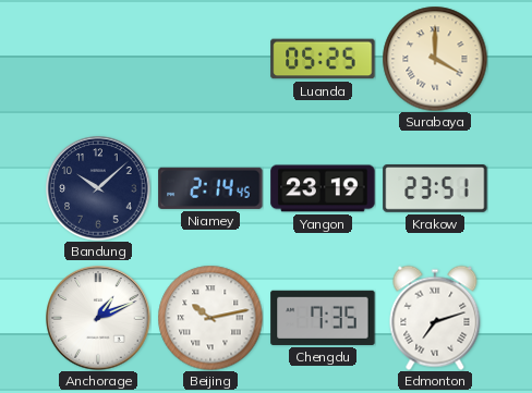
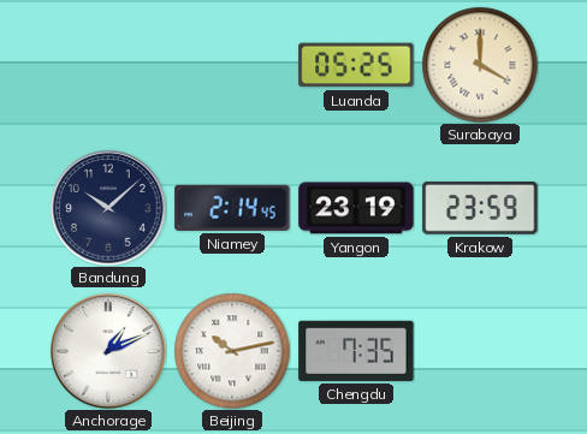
Krakow: 23:51 -> 23:59
Edmonton: 7:12 -> none
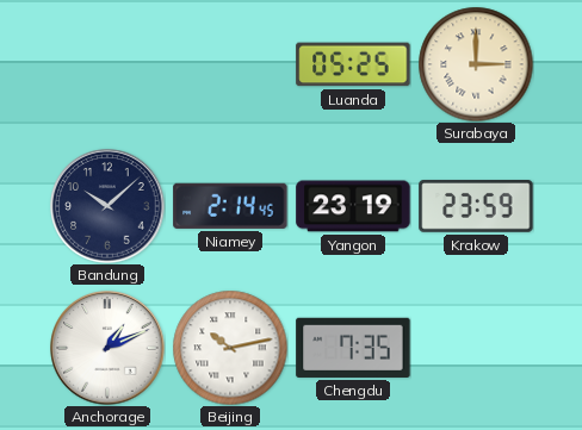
Surabaya: 4:00 -> 3:00
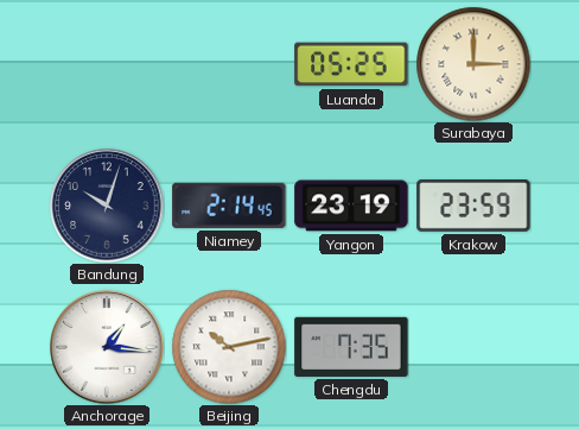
Bandung: 10:08 -> 10:03
Anchorage: 1:11 -> 1:16
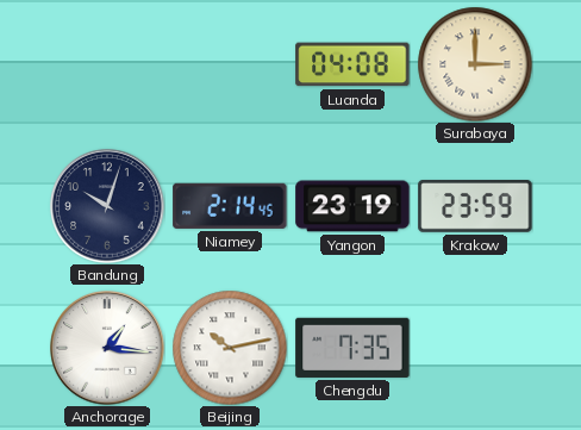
Luanda: 05:25 -> 04:08
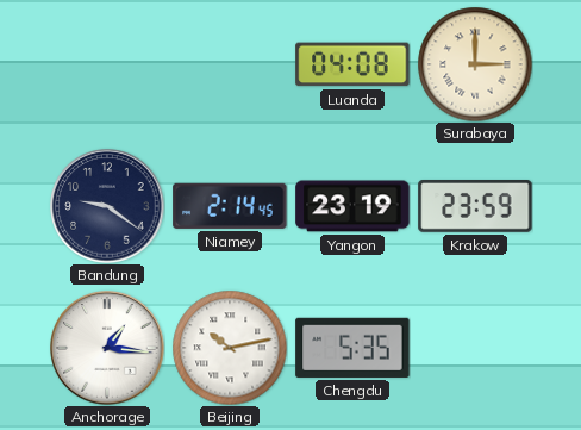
Bandung: 10:03 -> 9:21
Chengdu: 7:35 -> 5:35
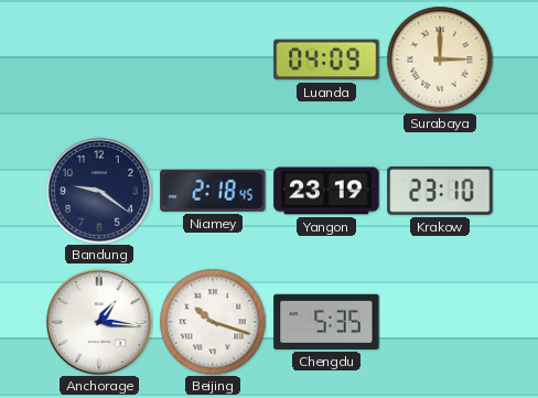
Luanda: 04:08 -> 04:09
Niamey: 2:14 -> 2:18
Krakow: 23:59 -> 23:10
Beijing: 10:13 -> 10:18
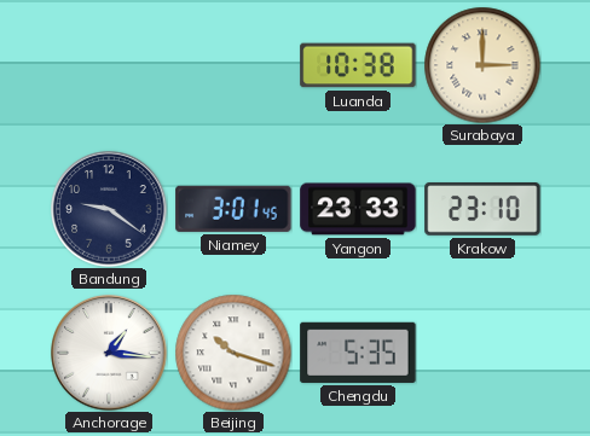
Luanda: 04:09 -> 10:38
Niamey: 2:18 -> 3:01
Yangon: 23:19 -> 23:33
